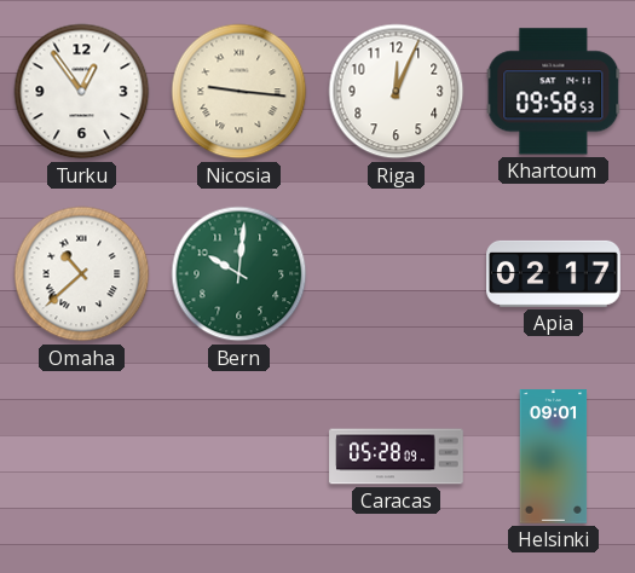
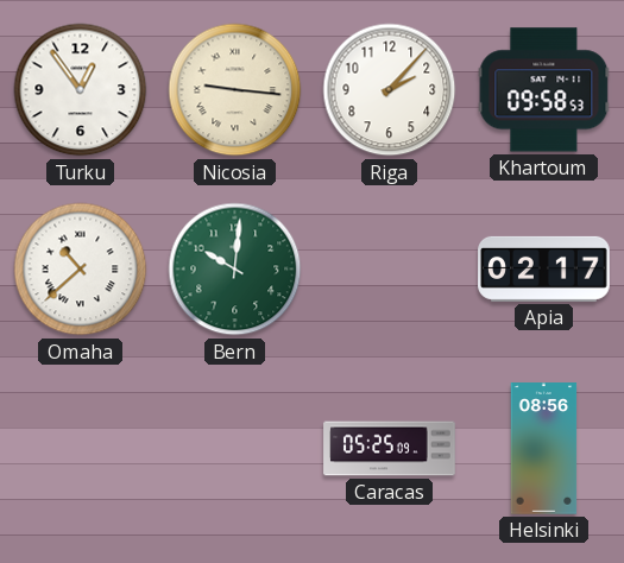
Riga: 12:04 -> 2:07
Caracas: 05:28 -> 05:25
Helsinki: 09:01 -> 08:56
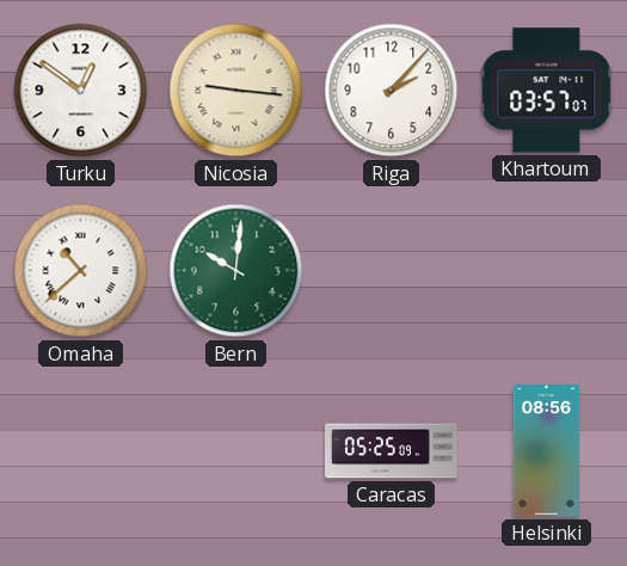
Turku: 12:54 -> 12:51
Khartoum: 09:58 -> 03:57
Apia: 02:17 -> none
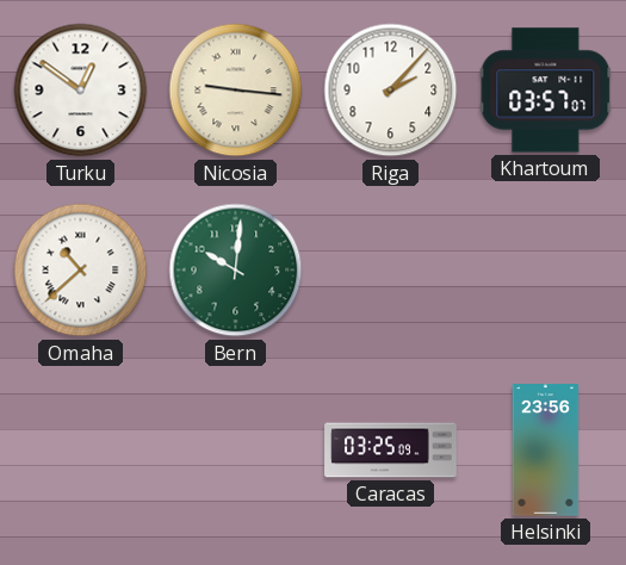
Caracas: 05:25 -> 03:25
Helsinki: 08:56 -> 23:56
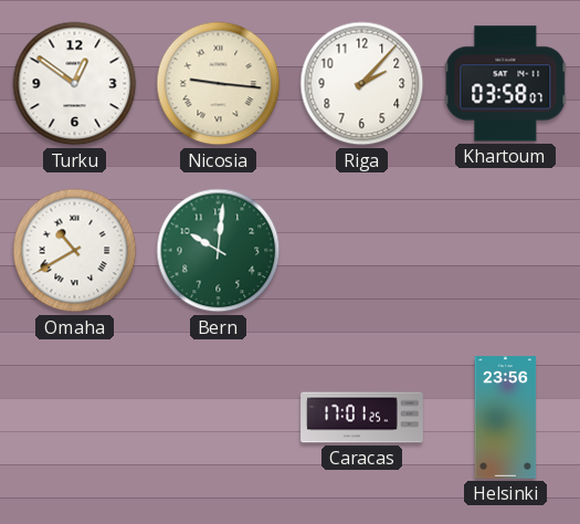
Khartoum: 03:57 -> 03:58
Omaha: 10:38 -> 10:40
Caracas: 03:25 -> 17:01
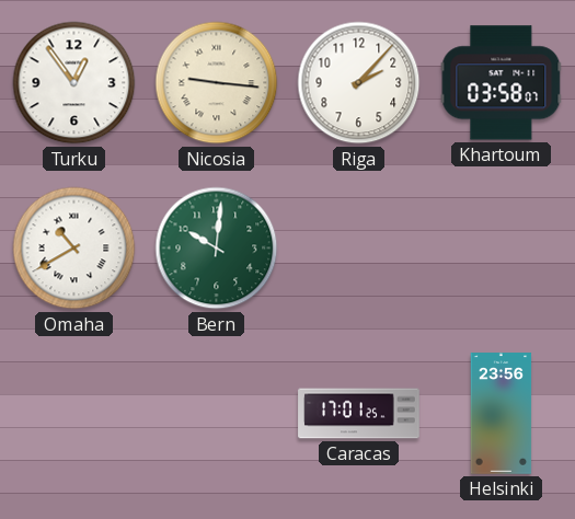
Turku: 12:51 -> 12:54
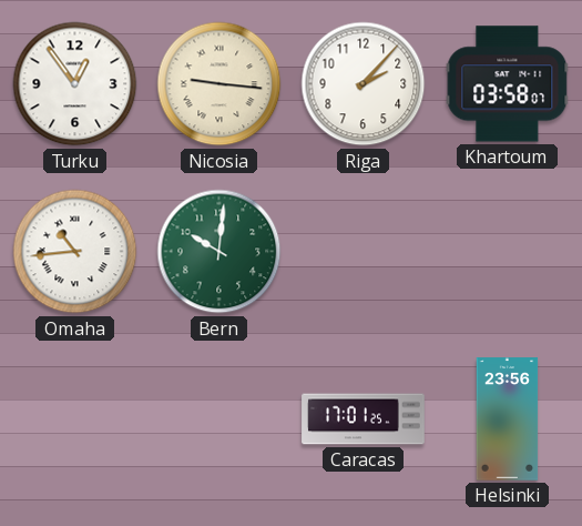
Omaha: 10:40 -> 10:44
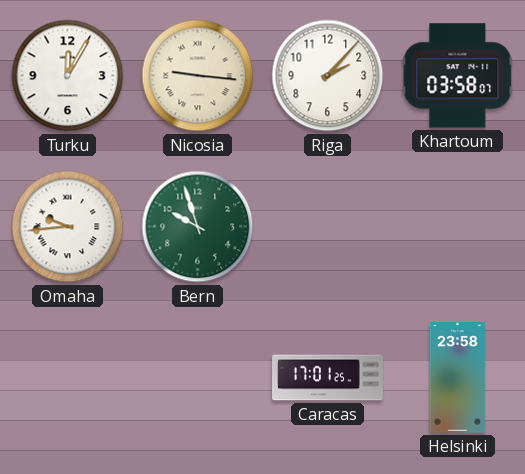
Turku: 12:54 -> 12:05
Omaha: 10:44 -> 9:44
Bern: 10:01 -> 9:57
Helsinki: 23:56 -> 23:58
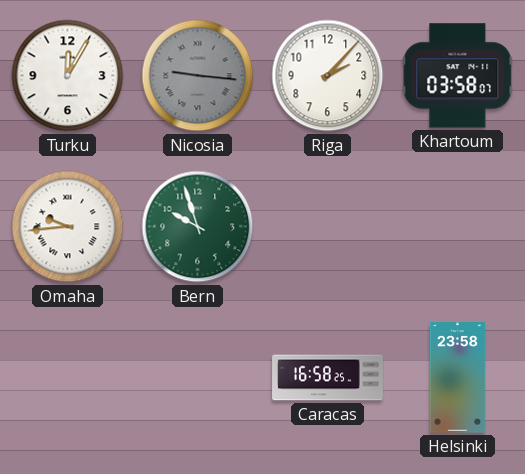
Nicosia dial: cream -> grey
Caracas: 17:01 -> 16:58
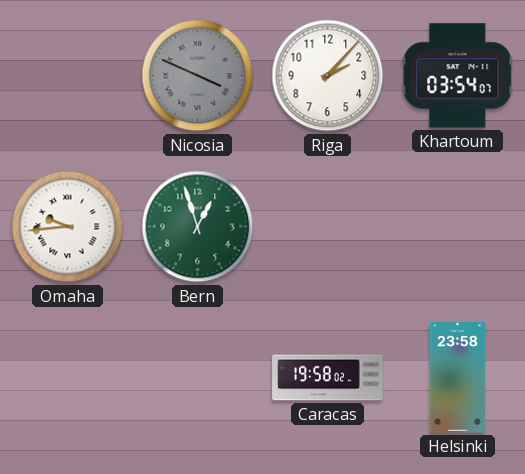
Turku: 12:05 -> none
Nicosia: 9:16 -> 3:49
Khartoum: 03:58 -> 03:54
Bern: 9:57 -> 12:57
Caracas: 16:58 -> 19:58
